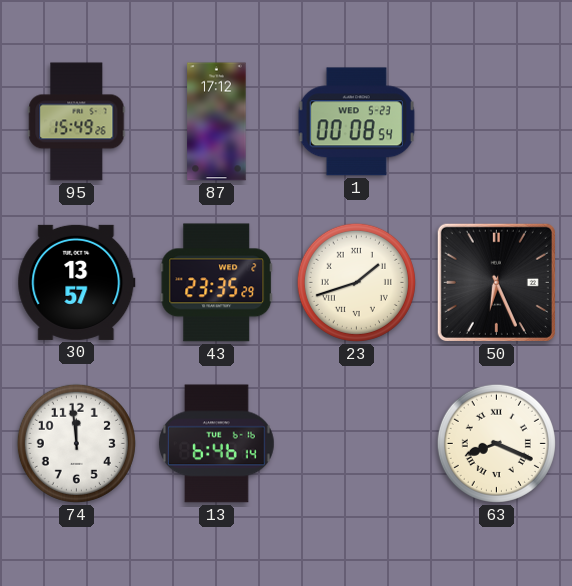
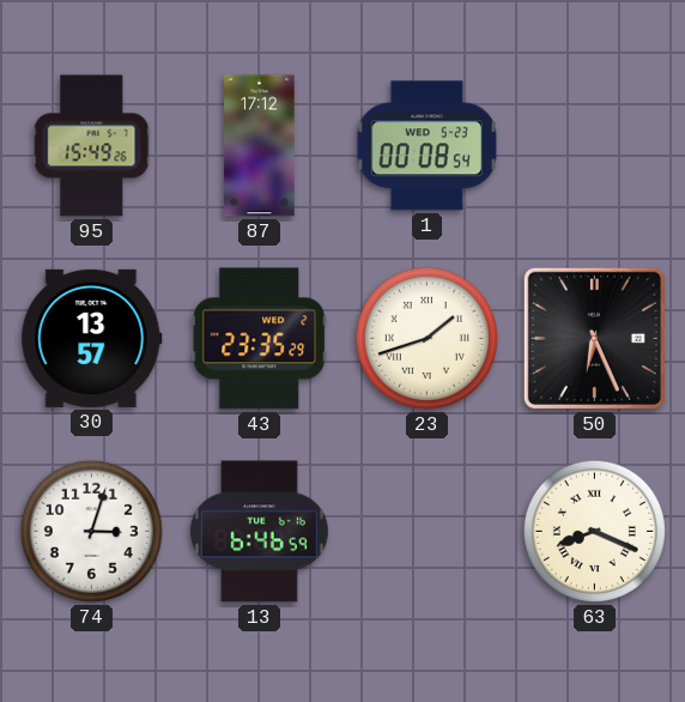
74: 11:59 -> 3:03
13: 6:46:14 -> 6:46:59
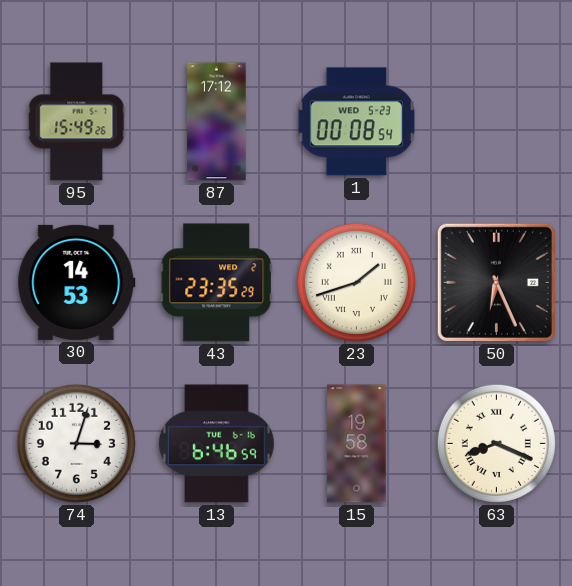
30: 13:57 -> 14:53
15: none -> 19:58
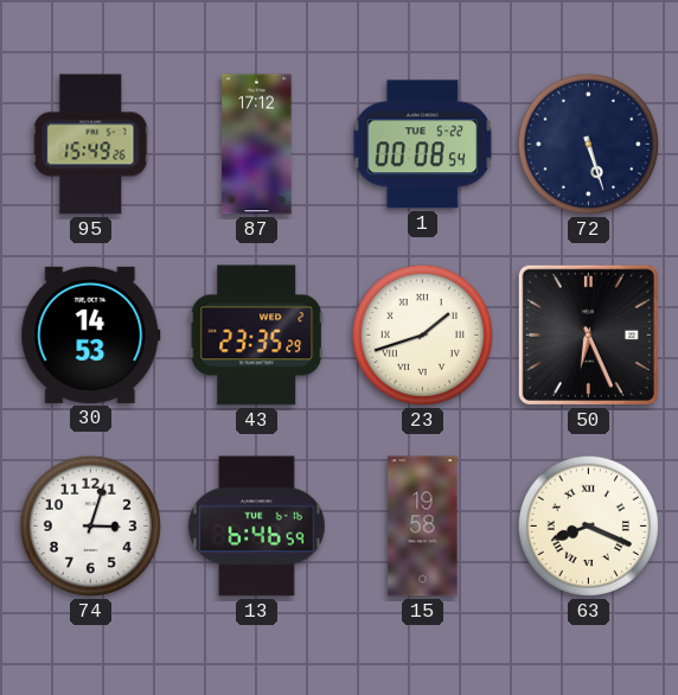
1 date: WED 5-23 -> TUE 5-22
72: none -> 5:27
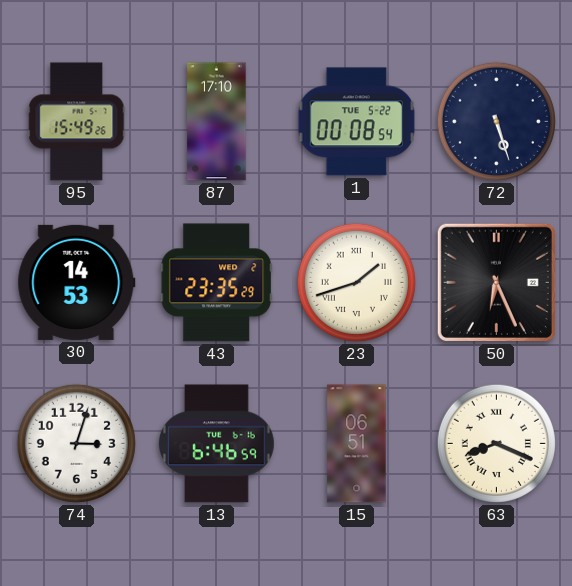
87: 17:12 -> 17:10
15: 19:58 -> 06:51
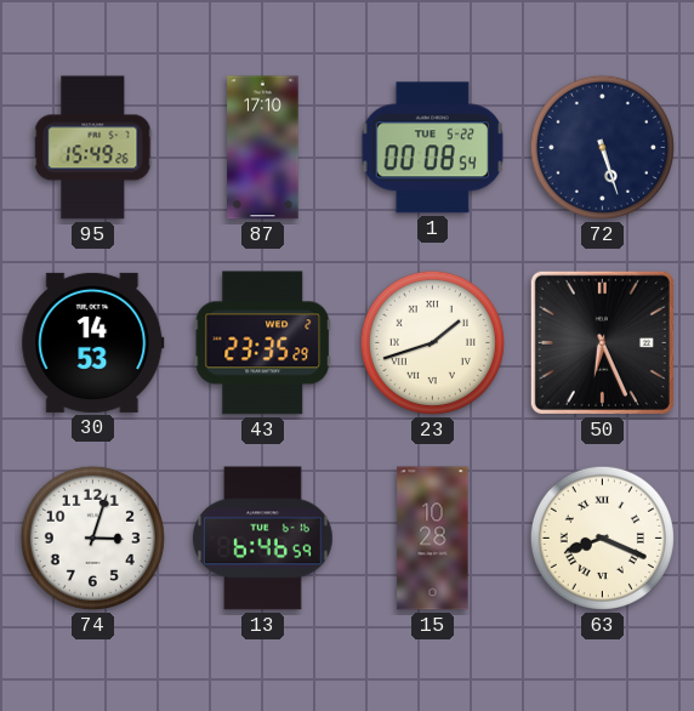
15: 06:51 -> 10:28
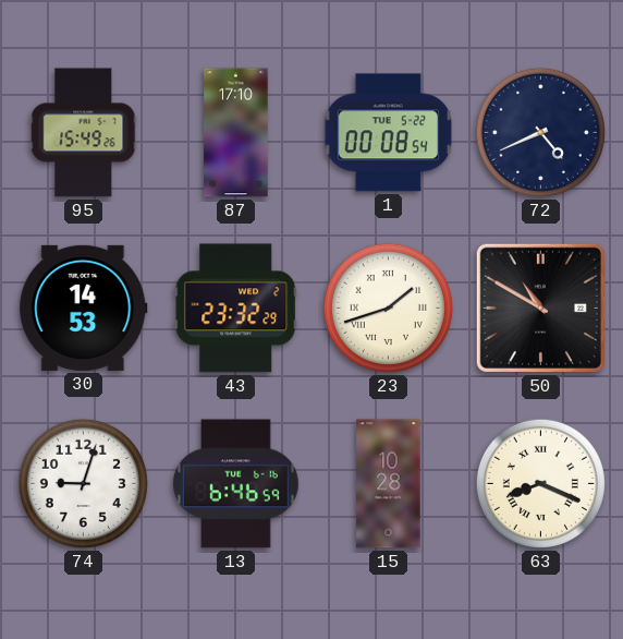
72: 5:27 -> 4:41
43: 23:35 -> 23:32
50: 6:26 -> 10:50
74: 3:03 -> 9:03
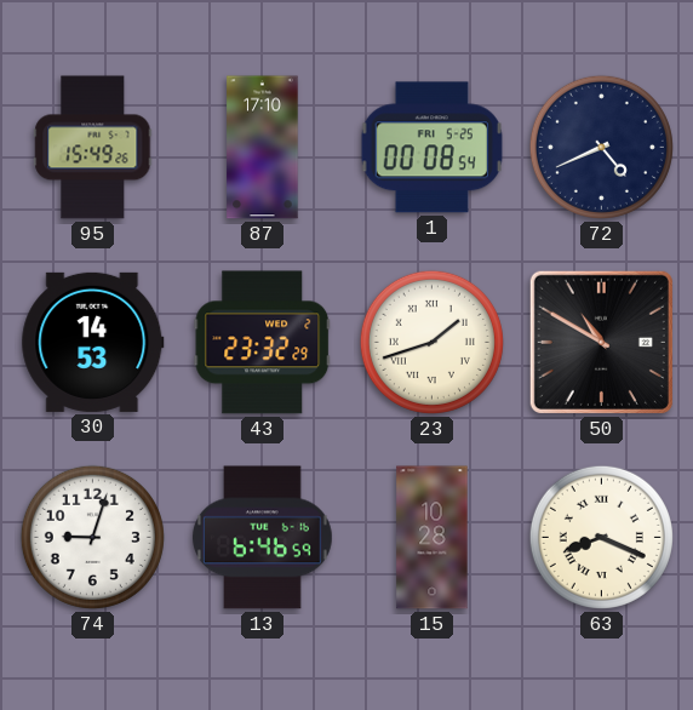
1 date: TUE 5-22 -> FRI 5-25
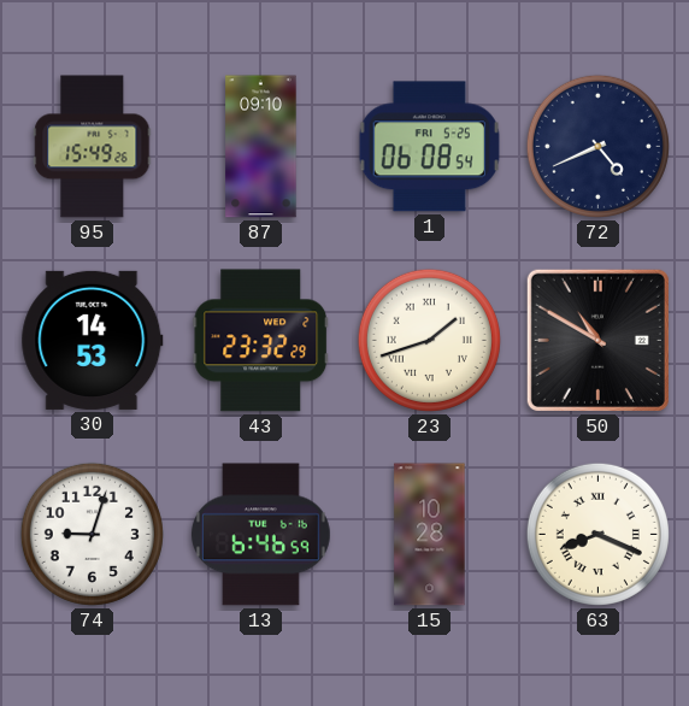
87: 17:10 -> 09:10
1: 00:08 -> 06:08
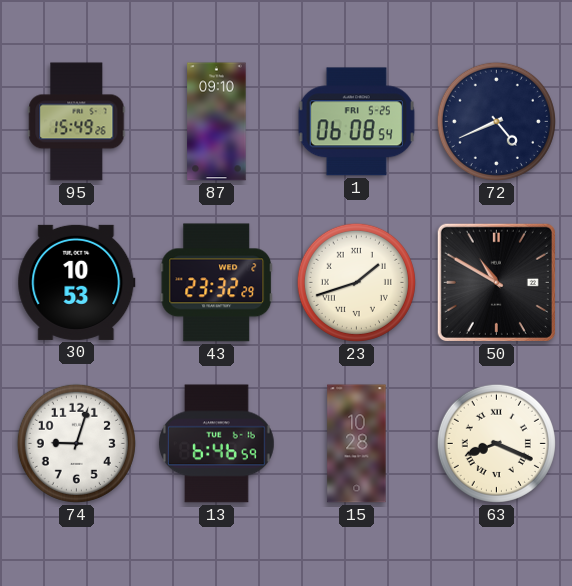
30: 14:53 -> 10:53
